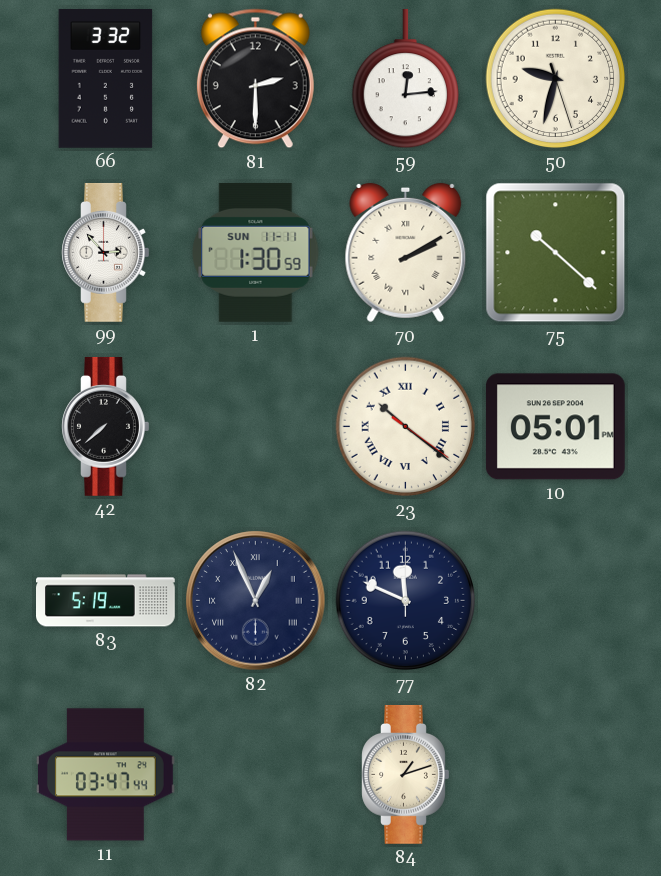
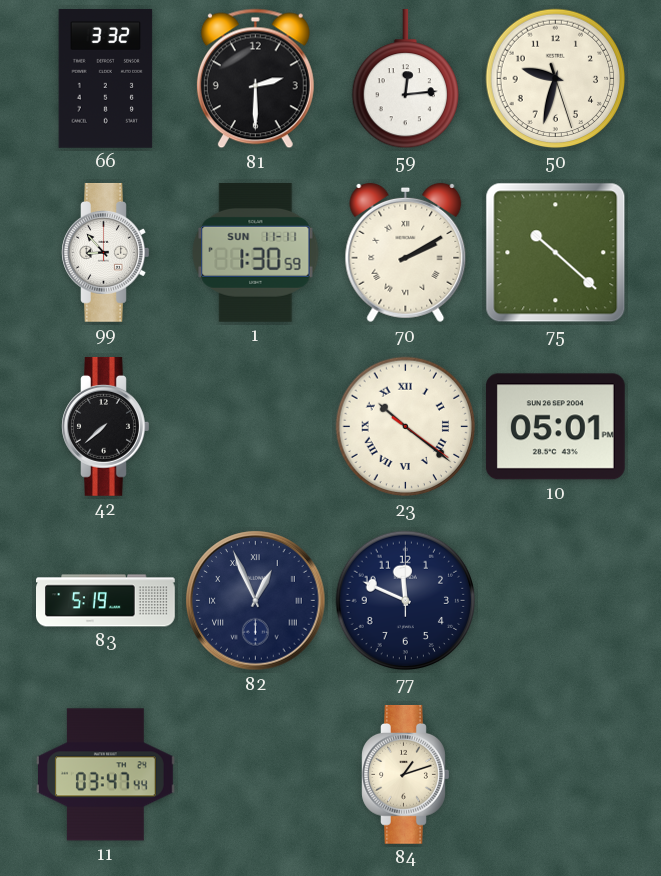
99: 2:53 -> 8:53
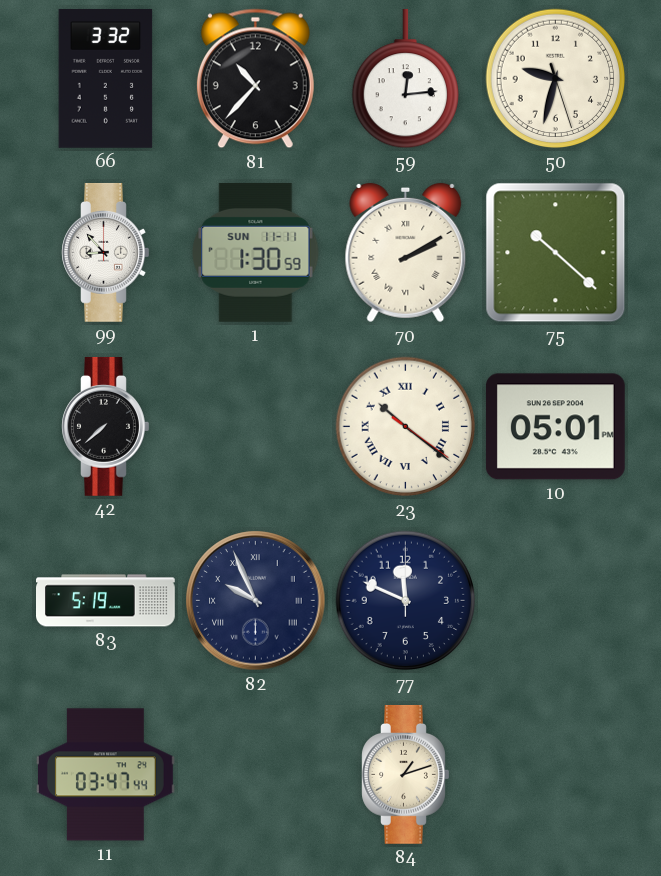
81: 2:30 -> 10:37
82: 12:56 -> 9:56
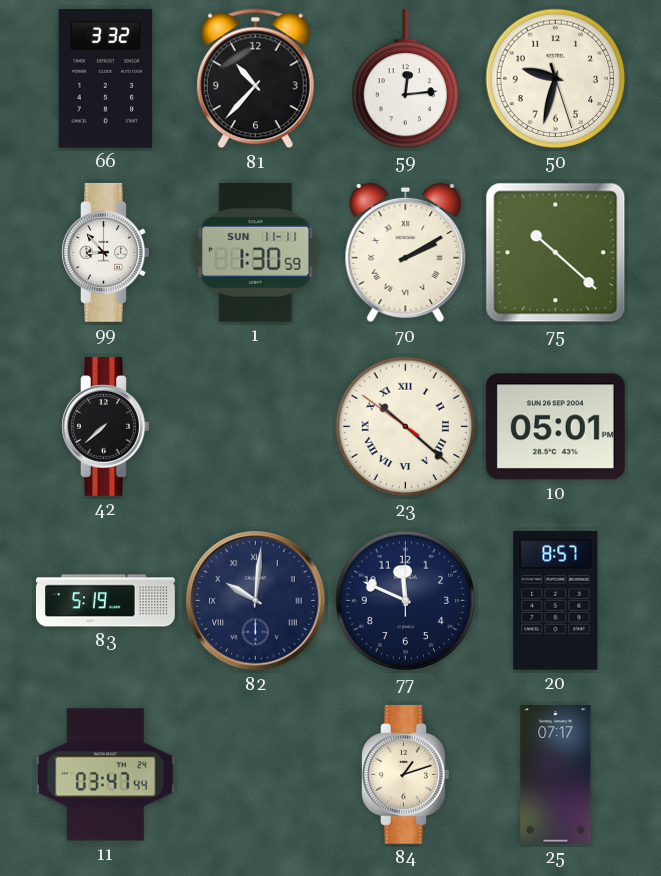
23: 10:21:21 -> 10:21:51
82: 9:56 -> 10:01
20: none -> 8:57
25: none -> 07:17
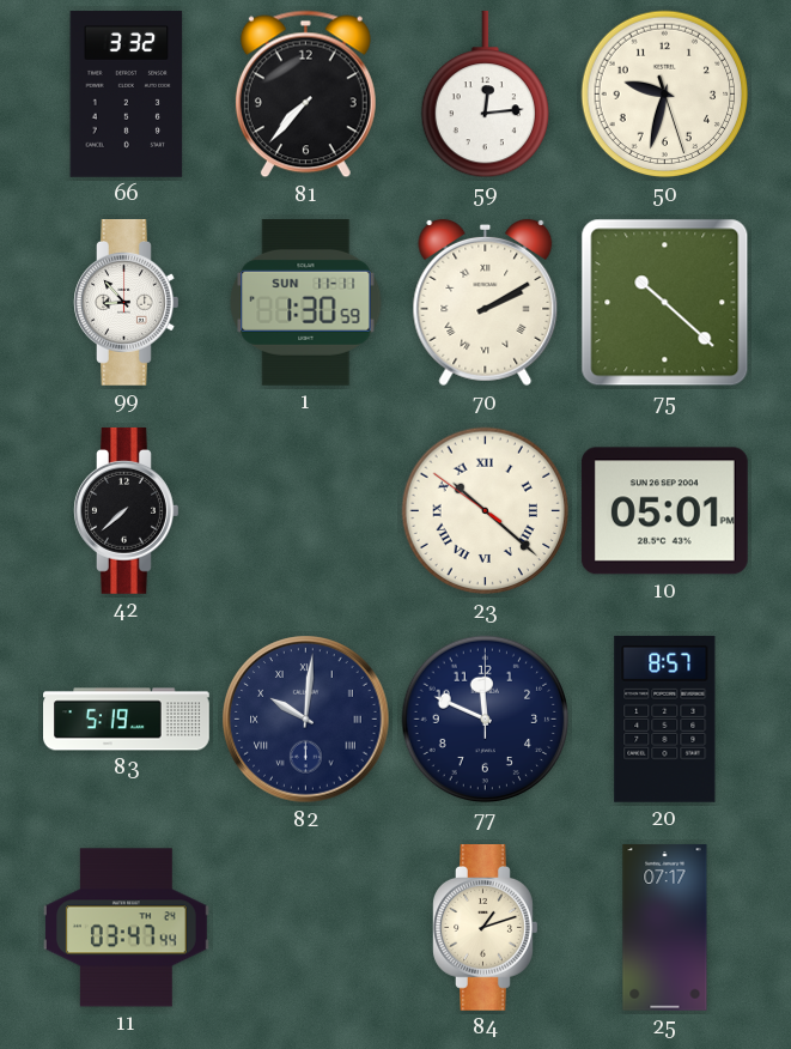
81: 10:37 -> 7:37
